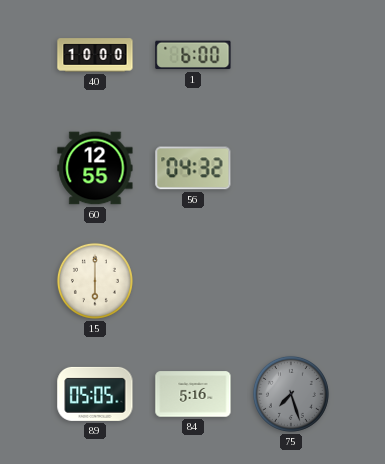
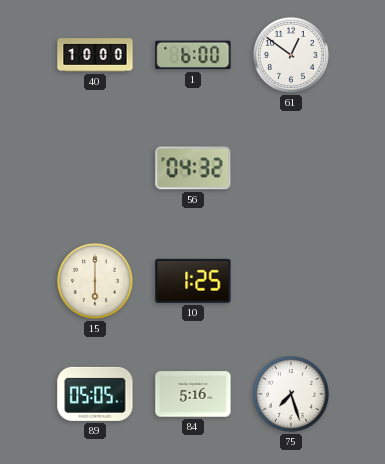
61: none -> 12:51
60: 12:55 -> none
10: none -> 1:25
75 dial: grey -> white
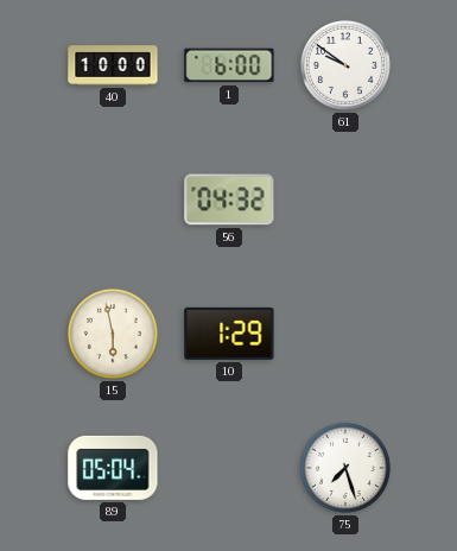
61: 12:51 -> 9:51
15: 6:00 -> 5:58
10: 1:25 -> 1:29
89: 05:05 -> 05:04
84: 5:16 -> none
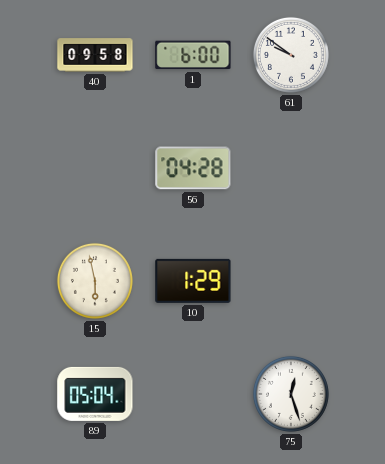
40: 10:00 -> 09:58
56: 04:32 -> 04:28
75: 7:27 -> 12:27
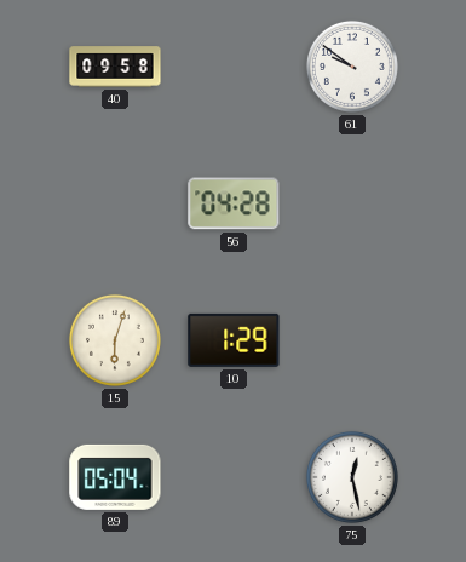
1: 6:00 -> none
15: 5:58 -> 6:03
75: 12:27 -> 12:28
